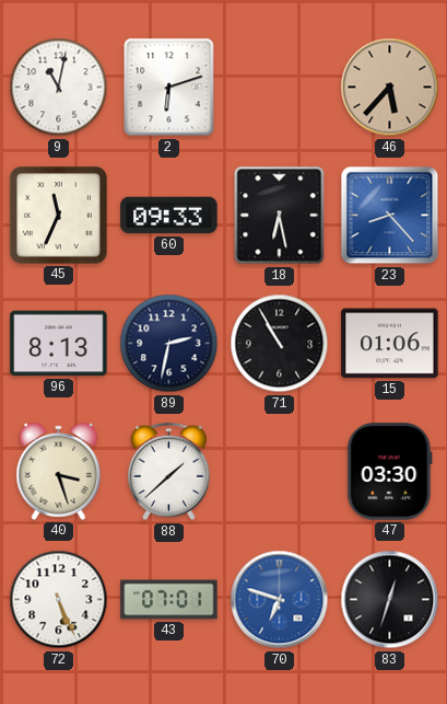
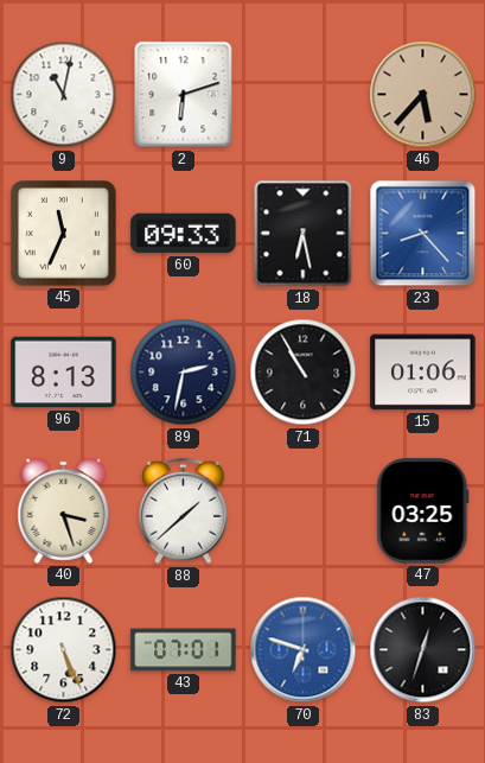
47: 03:30 -> 03:25
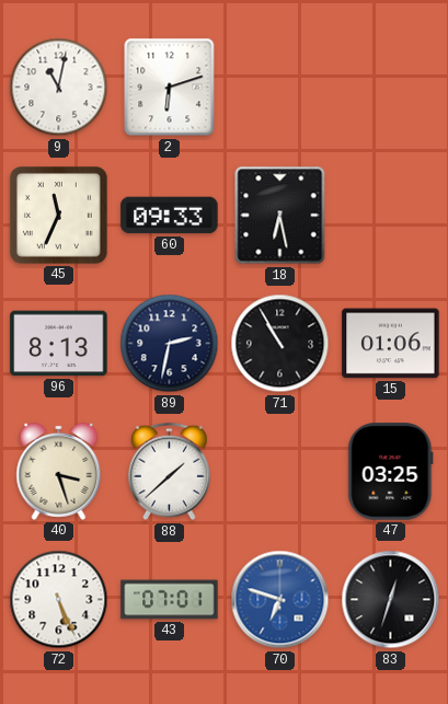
46: 5:37 -> none
23: 8:23 -> none
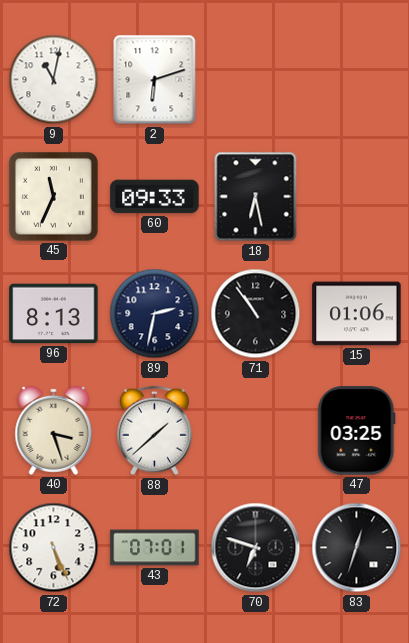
71: 10:55 -> 10:54
70 dial: blue -> black
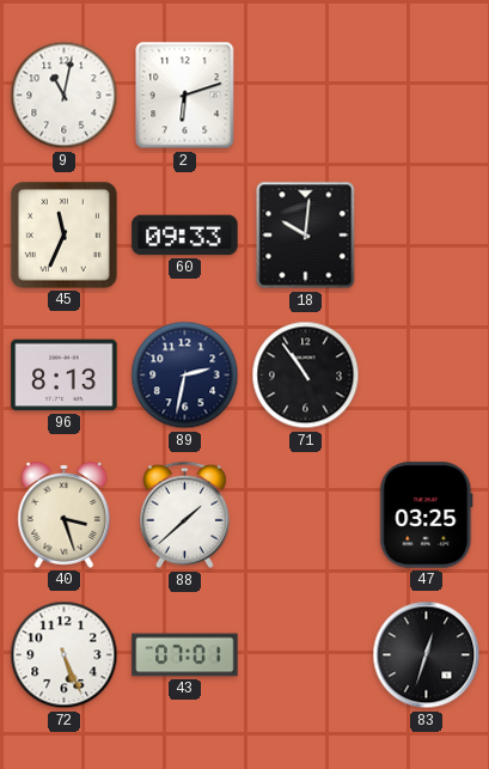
18: 6:28 -> 10:01
15: 01:06 -> none
70: 6:48 -> none
